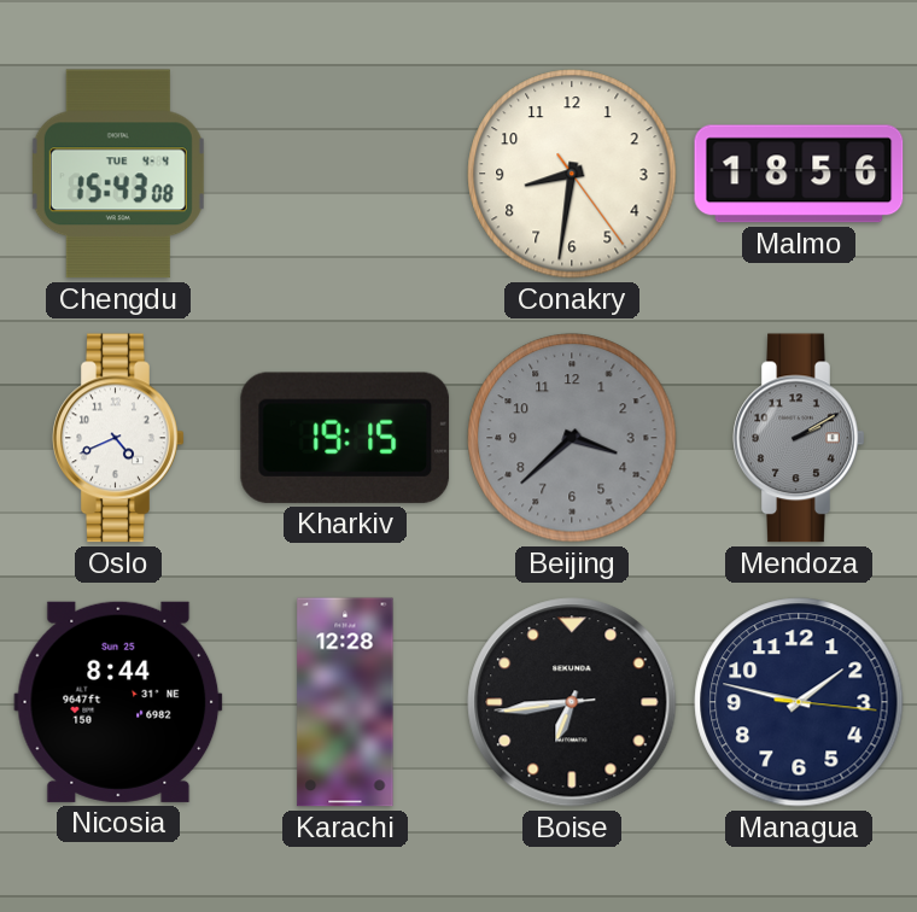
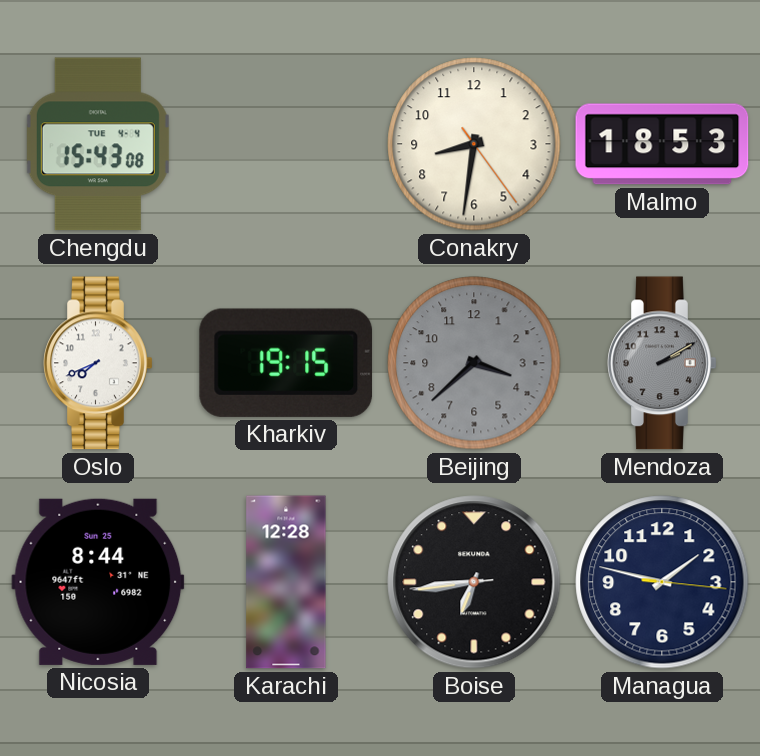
Malmo: 18:56 -> 18:53
Oslo: 4:41 -> 7:41
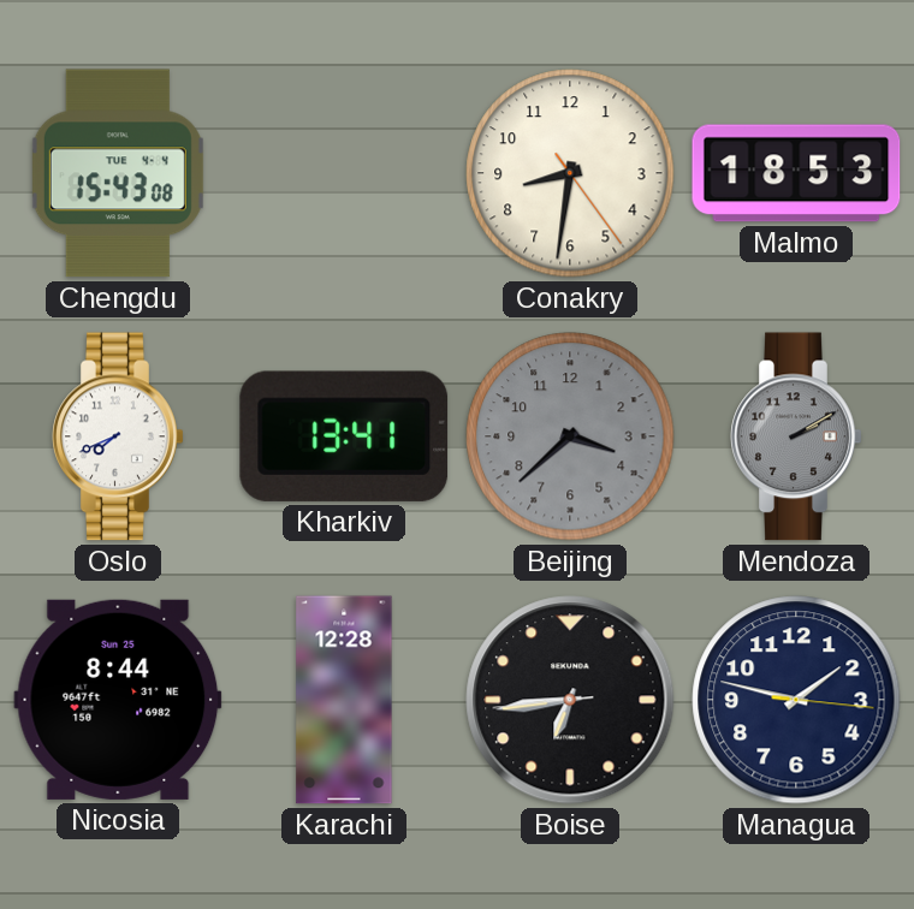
Kharkiv: 19:15 -> 13:41
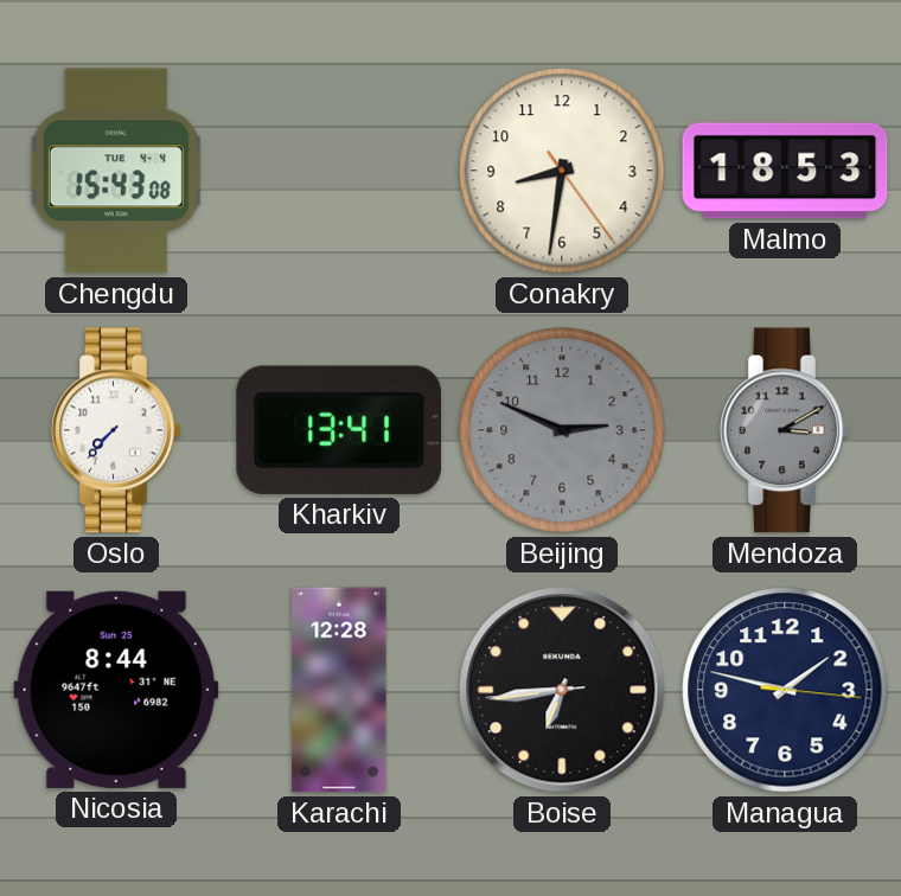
Oslo: 7:41 -> 7:37
Beijing: 3:38 -> 2:49
Mendoza: 2:10 -> 3:10
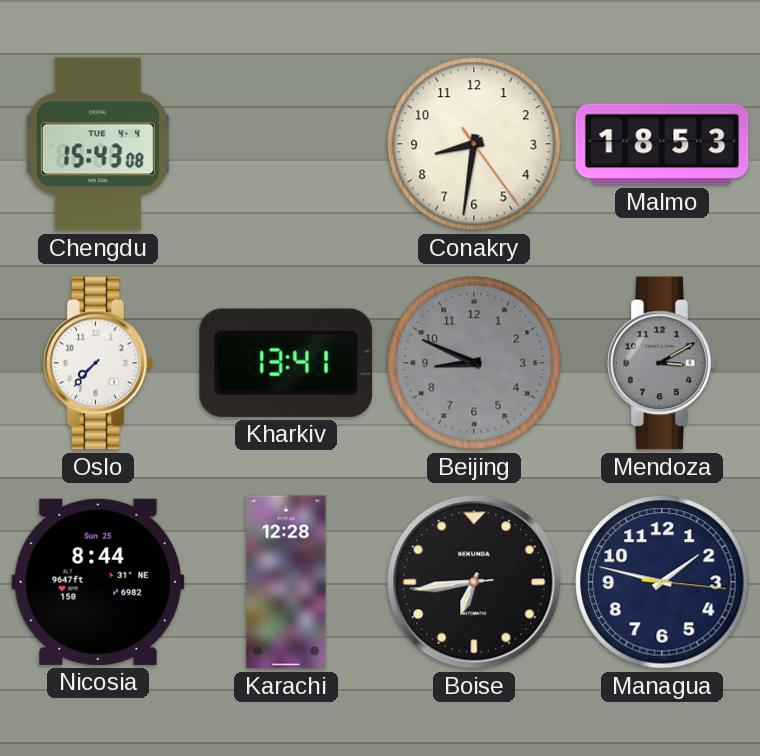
Beijing: 2:49 -> 8:49
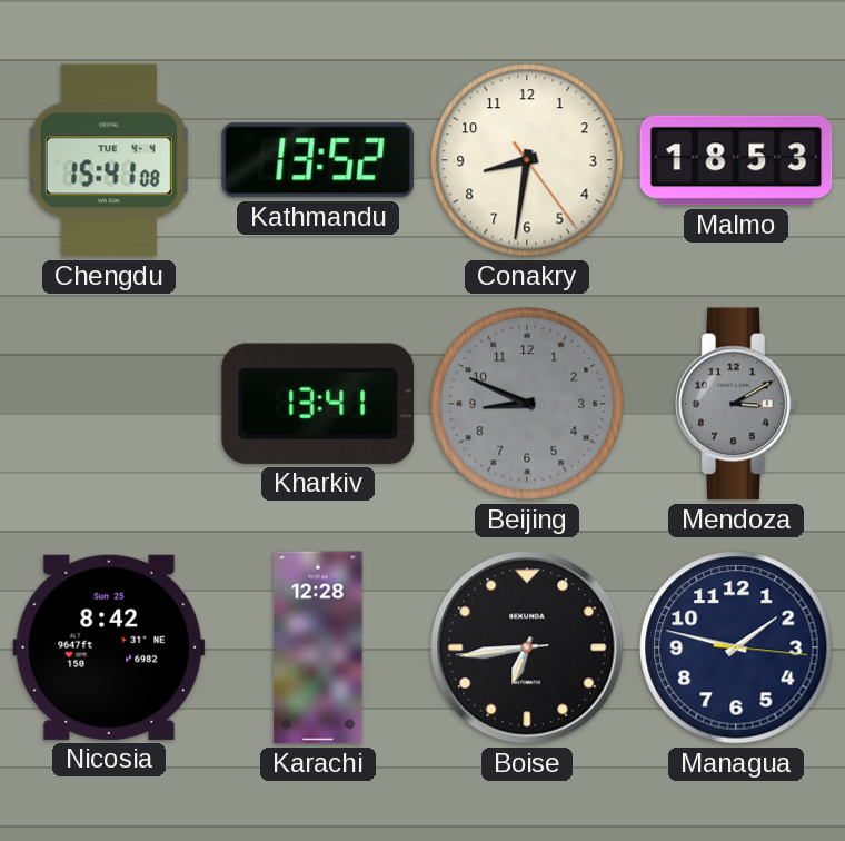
Chengdu: 15:43 -> 15:41
Kathmandu: none -> 13:52
Oslo: 7:37 -> none
Nicosia: 8:44 -> 8:42
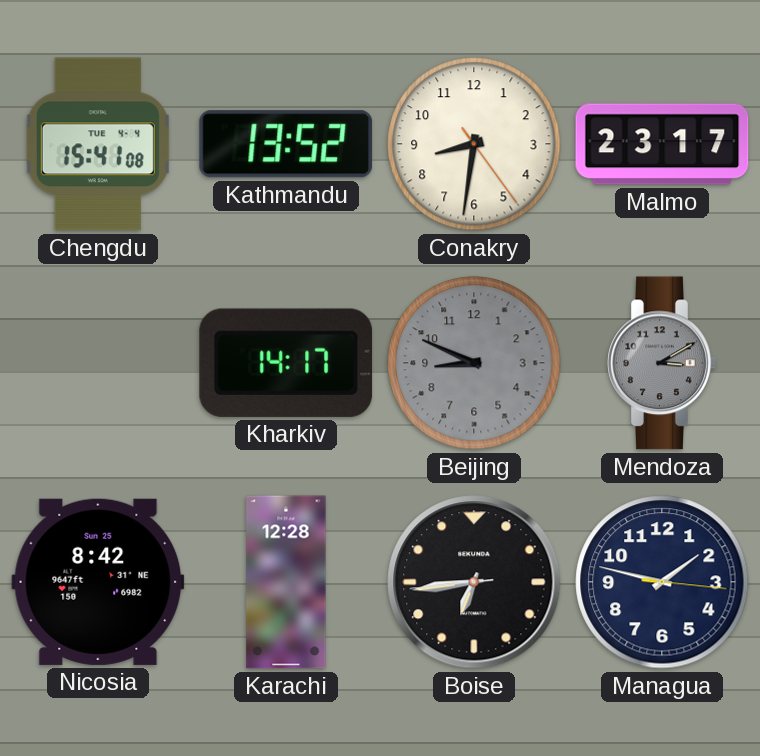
Malmo: 18:53 -> 23:17
Kharkiv: 13:41 -> 14:17
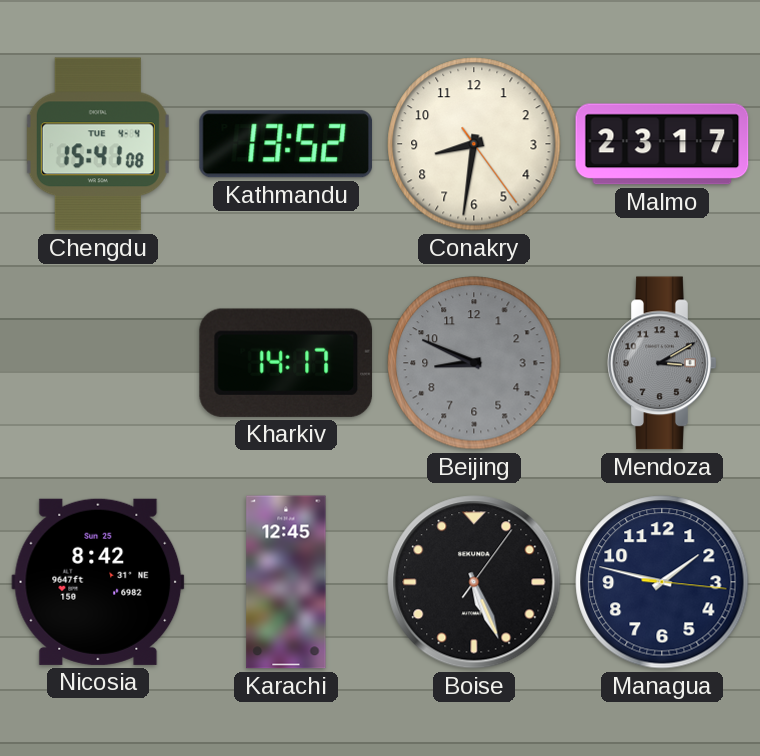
Karachi: 12:28 -> 12:45
Boise: 6:43 -> 5:26
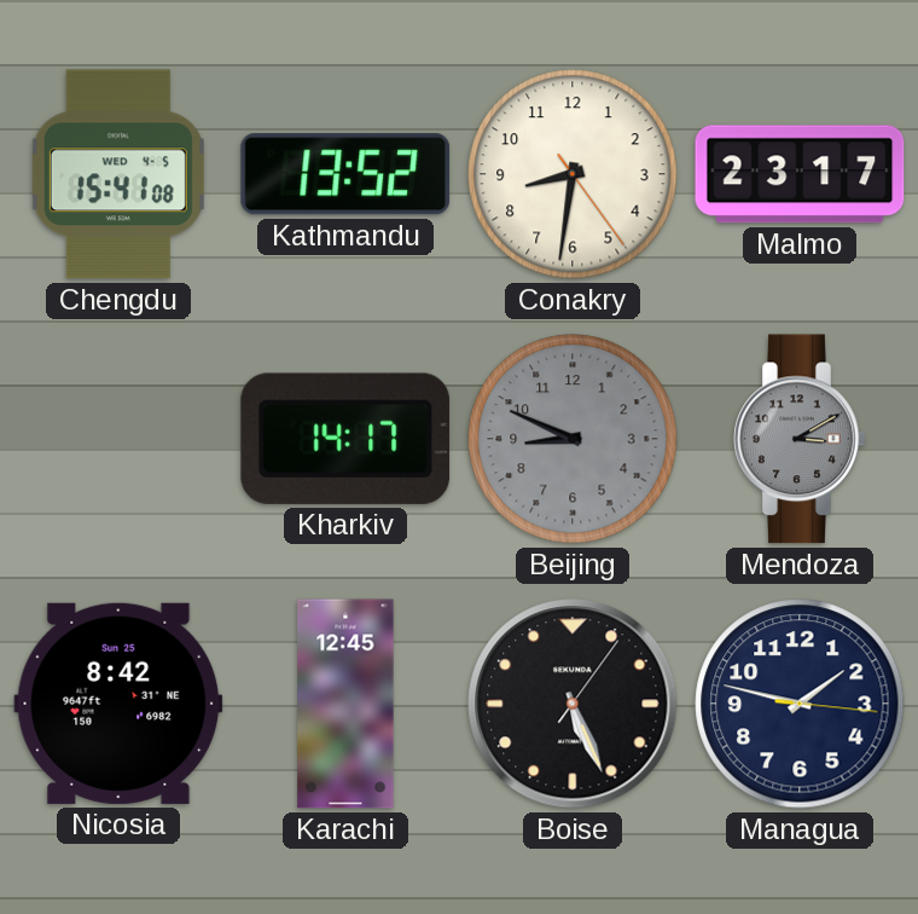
Chengdu date: TUE 4-4 -> WED 4-5
